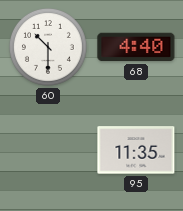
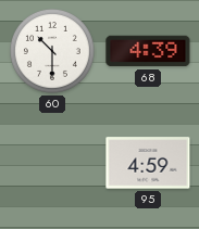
68: 4:40 -> 4:39
95: 11:35 -> 4:59
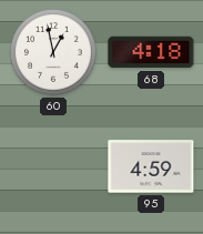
60: 10:30 -> 12:58
68: 4:39 -> 4:18
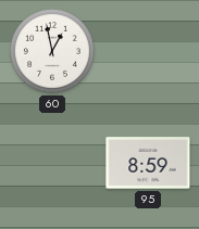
68: 4:18 -> none
95: 4:59 -> 8:59
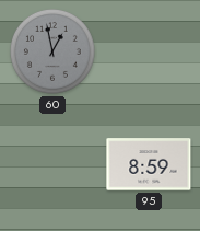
60 dial: white -> grey
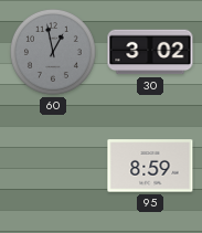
30: none -> 3:02
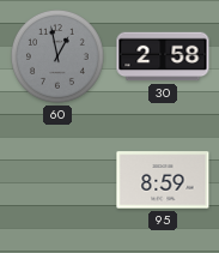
30: 3:02 -> 2:58
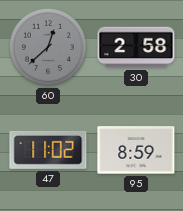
60: 12:58 -> 12:38
47: none -> 11:02
